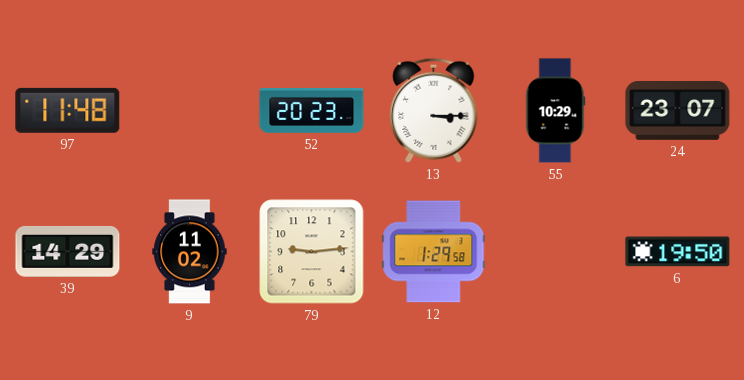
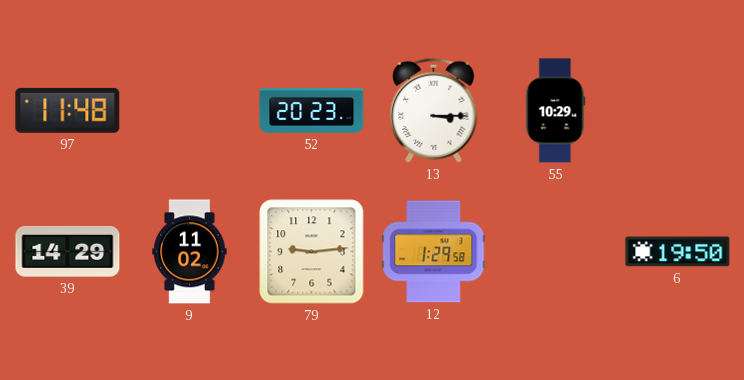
24: 23:07 -> none
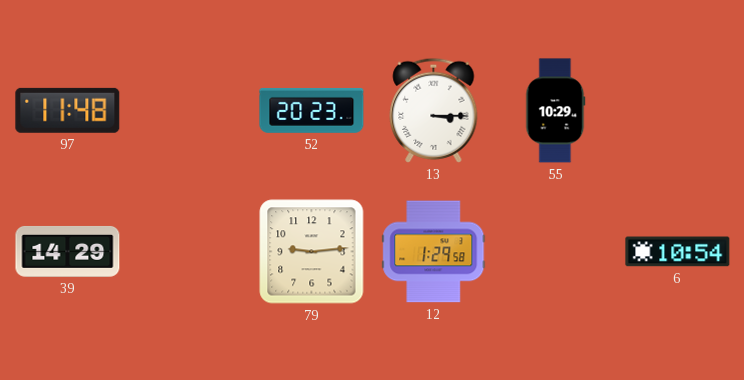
9: 11:02 -> none
6: 19:50 -> 10:54
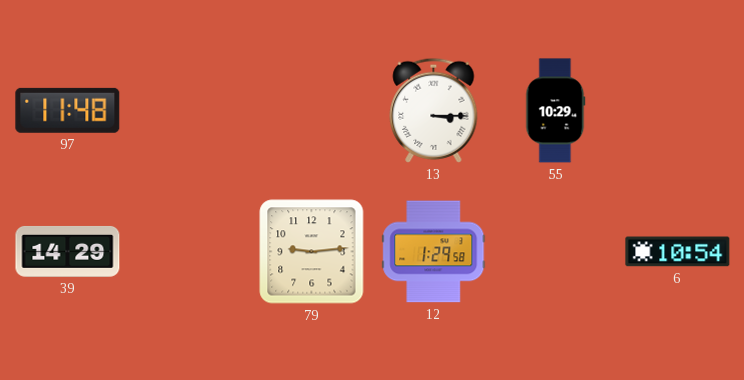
52: 20:23 -> none
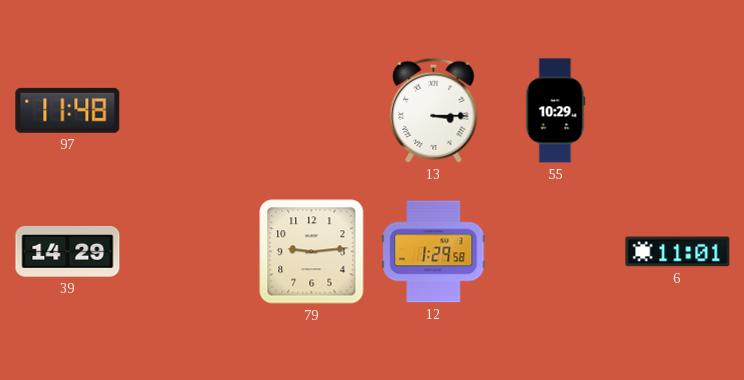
6: 10:54 -> 11:01
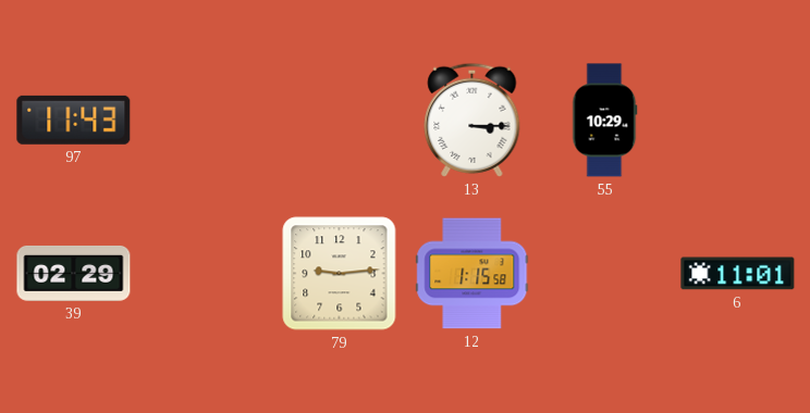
97: 11:48 -> 11:43
39: 14:29 -> 02:29
12: 1:29 -> 1:15
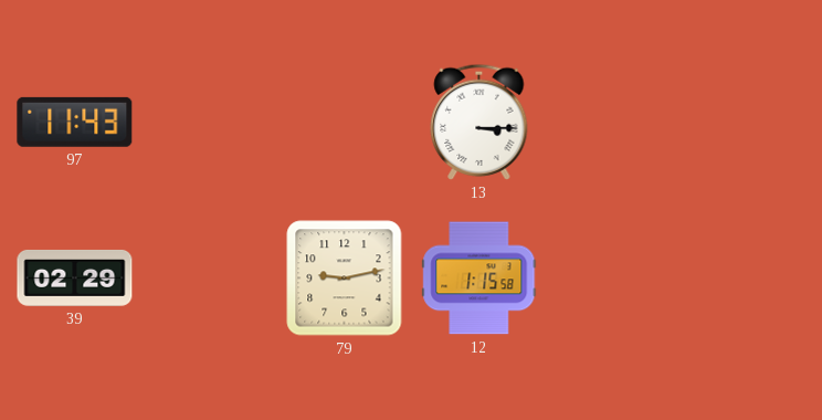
55: 10:29 -> none
79: 9:14 -> 9:13
6: 11:01 -> none
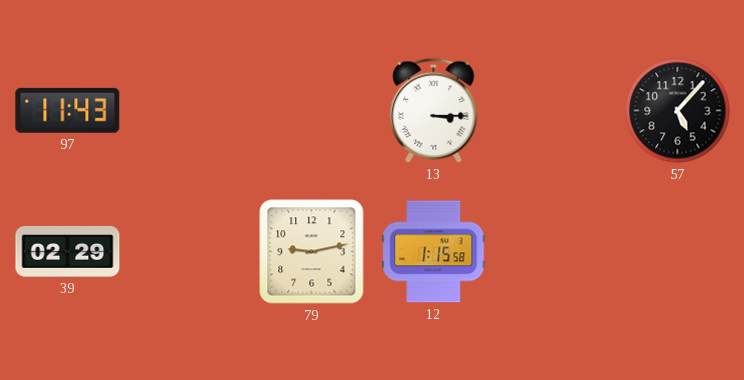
57: none -> 5:07
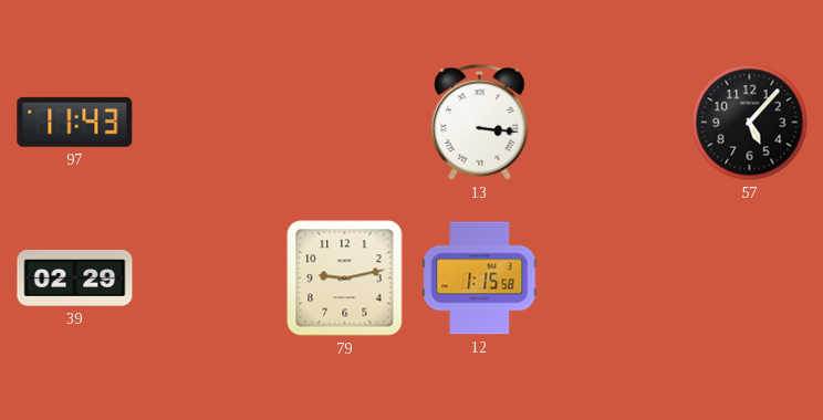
13: 3:15 -> 3:16
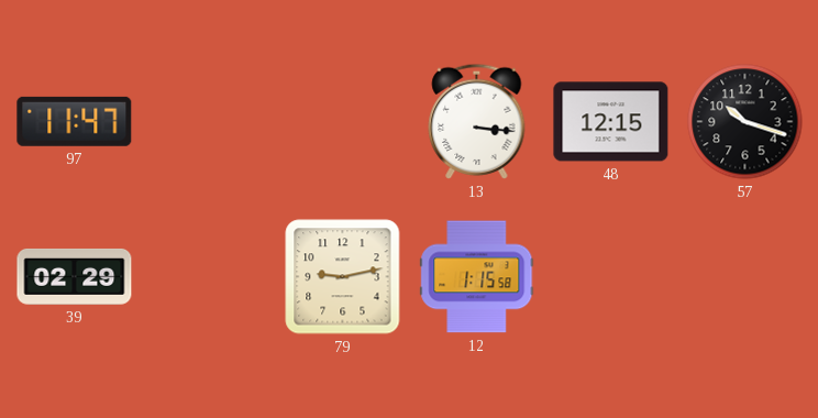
97: 11:43 -> 11:47
48: none -> 12:15
57: 5:07 -> 10:18
